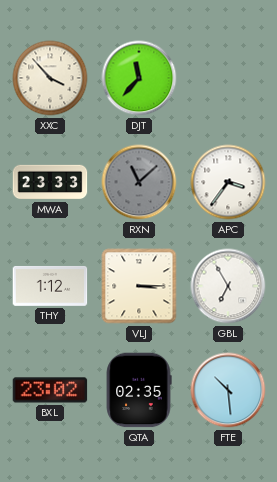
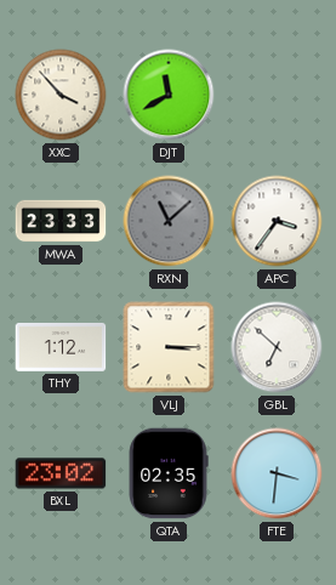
DJT: 11:37 -> 11:40
GBL: 6:55 -> 6:52
FTE: 10:29 -> 3:31
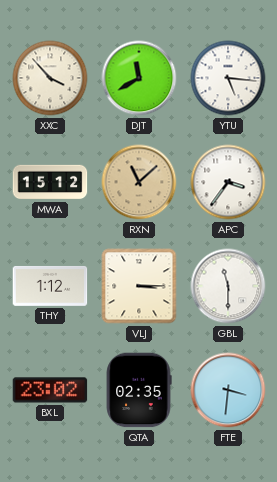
YTU: none -> 5:16
MWA: 23:33 -> 15:12
RXN dial: grey -> champagne
GBL: 6:52 -> 11:30
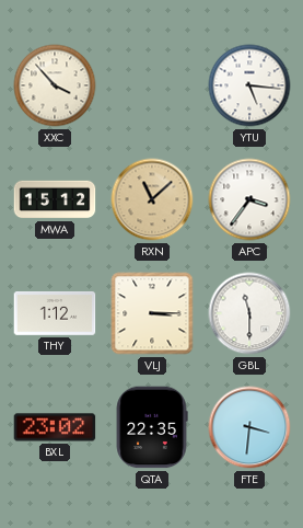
DJT: 11:40 -> none
QTA: 02:35 -> 22:35
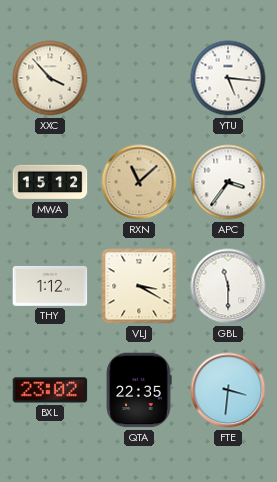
VLJ: 3:15 -> 3:20
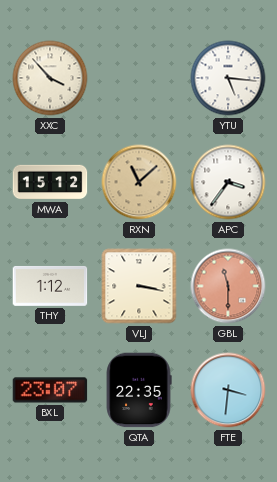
VLJ: 3:20 -> 3:17
GBL dial: white -> salmon
BXL: 23:02 -> 23:07
